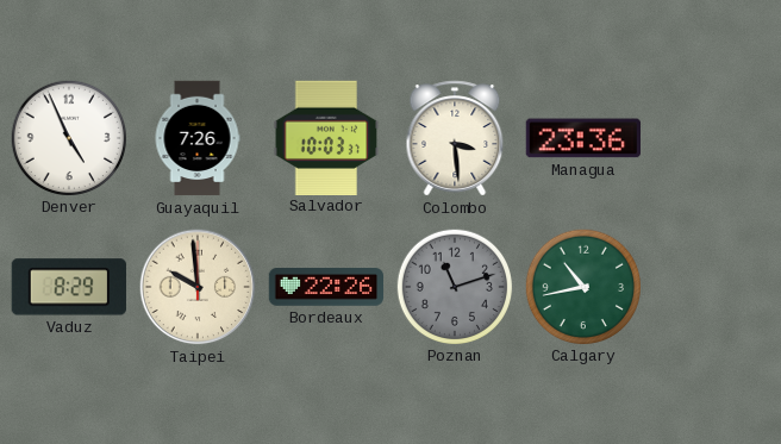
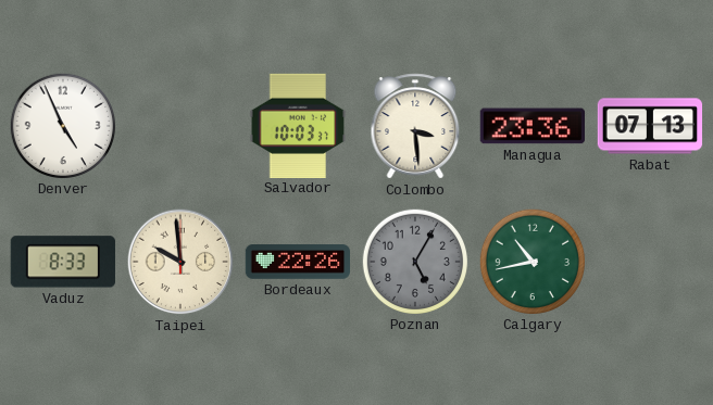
Guayaquil: 7:26 -> none
Rabat: none -> 07:13
Vaduz: 8:29 -> 8:33
Poznan: 11:12 -> 5:05
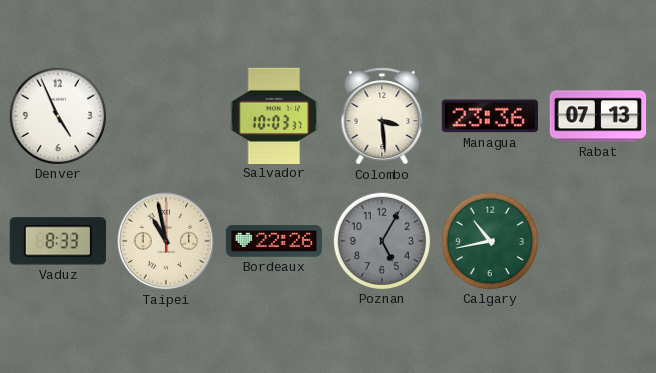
Taipei: 9:59 -> 10:58
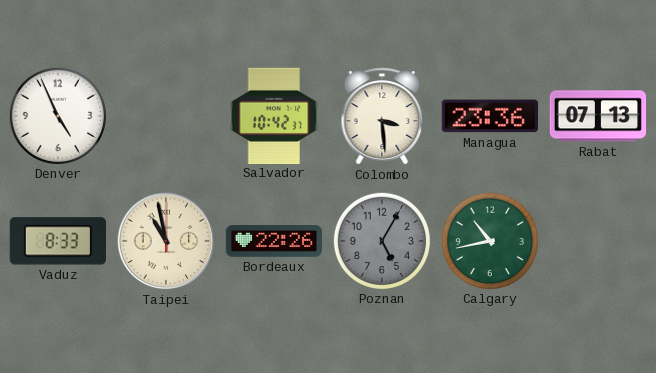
Salvador: 10:03 -> 10:42
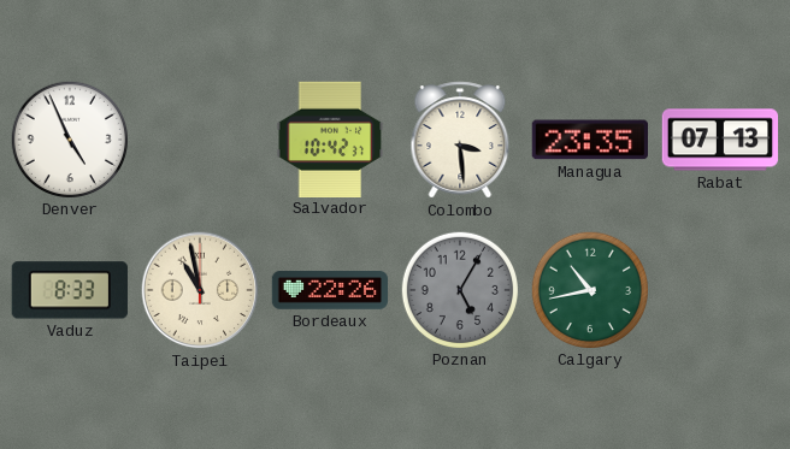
Managua: 23:36 -> 23:35
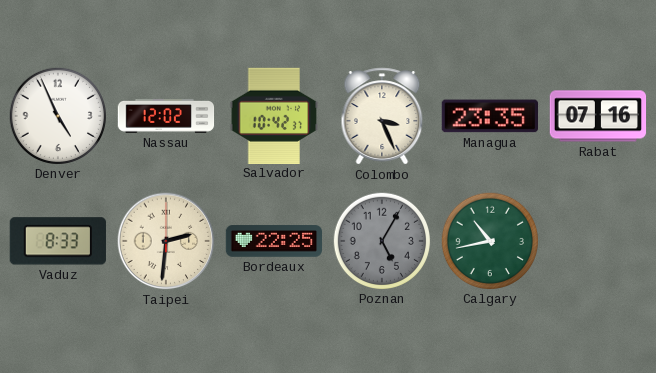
Nassau: none -> 12:02
Colombo: 3:29 -> 3:26
Rabat: 07:13 -> 07:16
Taipei: 10:58 -> 2:31
Bordeaux: 22:26 -> 22:25
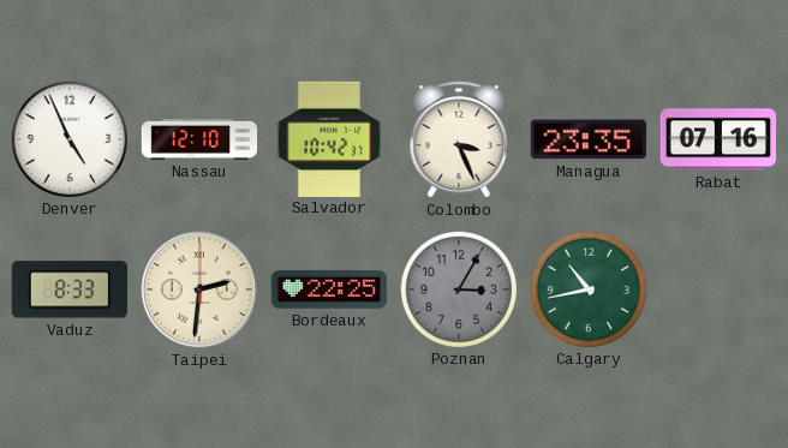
Nassau: 12:02 -> 12:10
Poznan: 5:05 -> 3:05
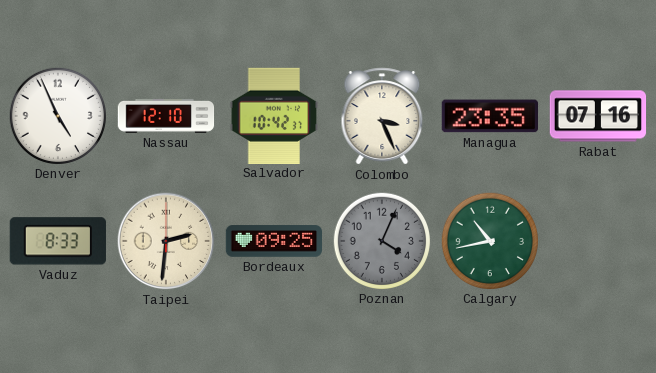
Bordeaux: 22:25 -> 09:25
Poznan: 3:05 -> 4:04
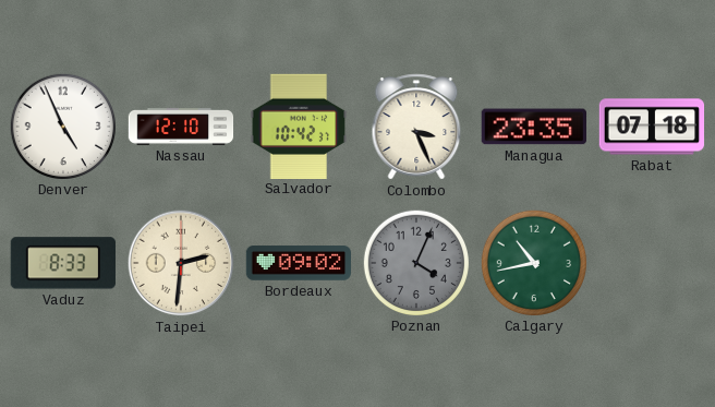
Rabat: 07:16 -> 07:18
Bordeaux: 09:25 -> 09:02
